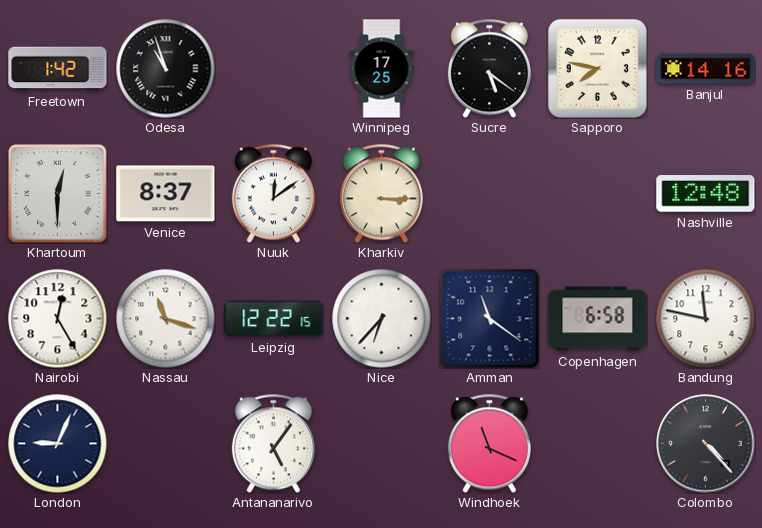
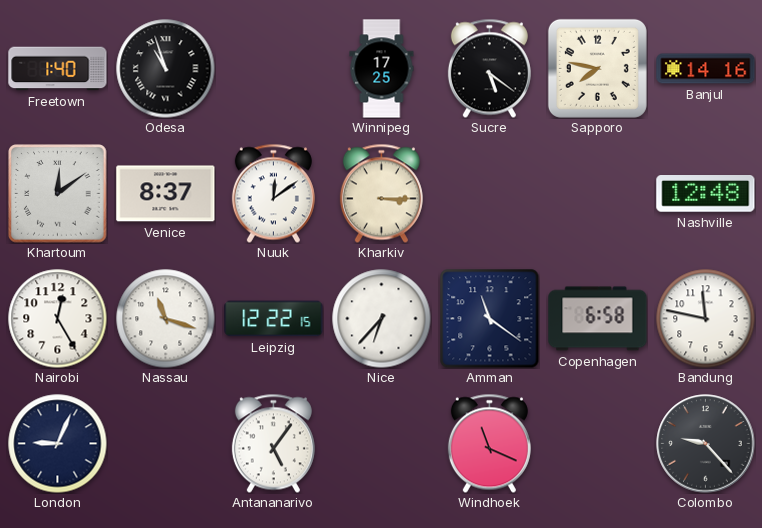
Freetown: 1:42 -> 1:40
Khartoum: 12:30 -> 12:09
Colombo: 4:23 -> 9:23
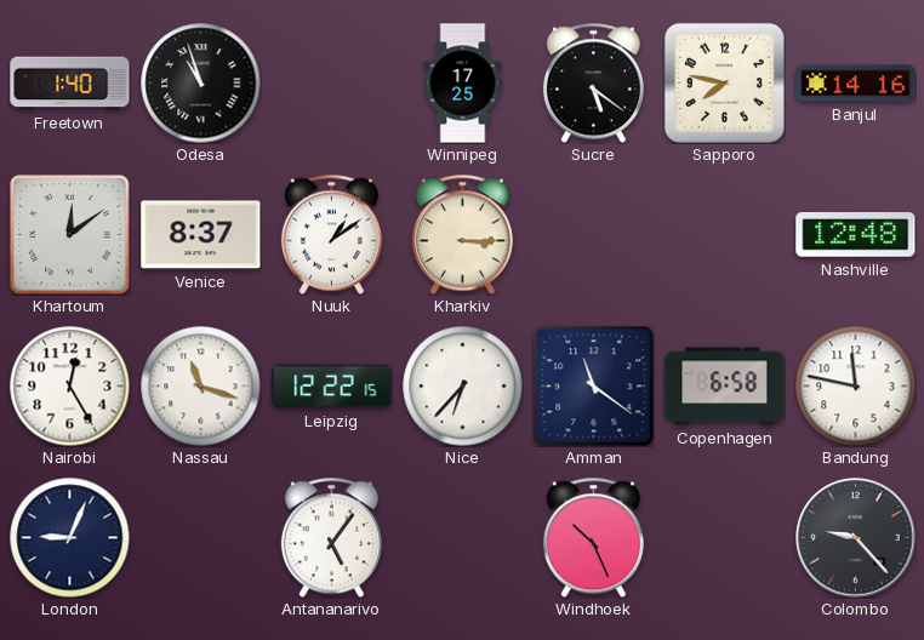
Nuuk: 12:09 -> 1:09
Windhoek: 11:19 -> 10:26
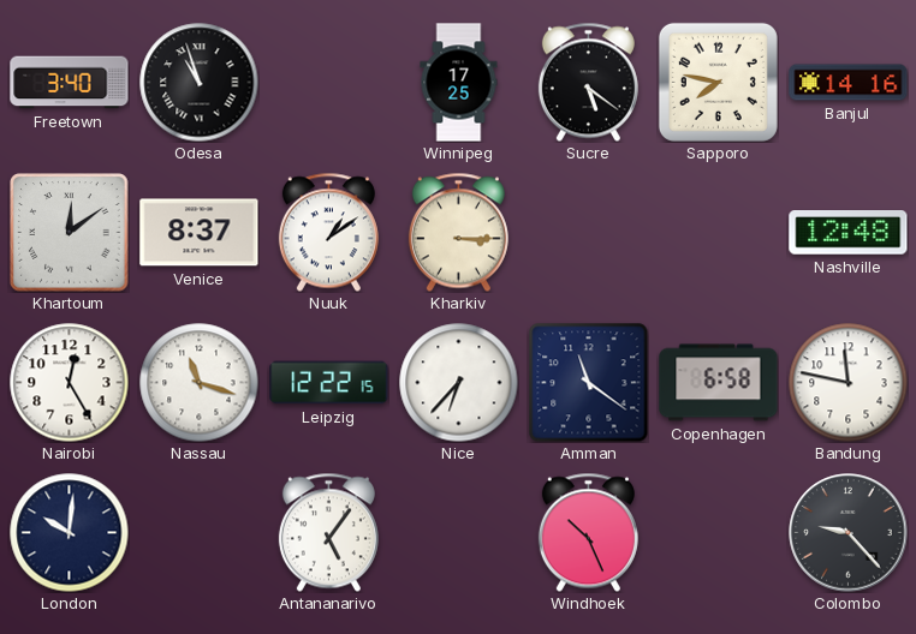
Freetown: 1:40 -> 3:40
London: 9:04 -> 10:01
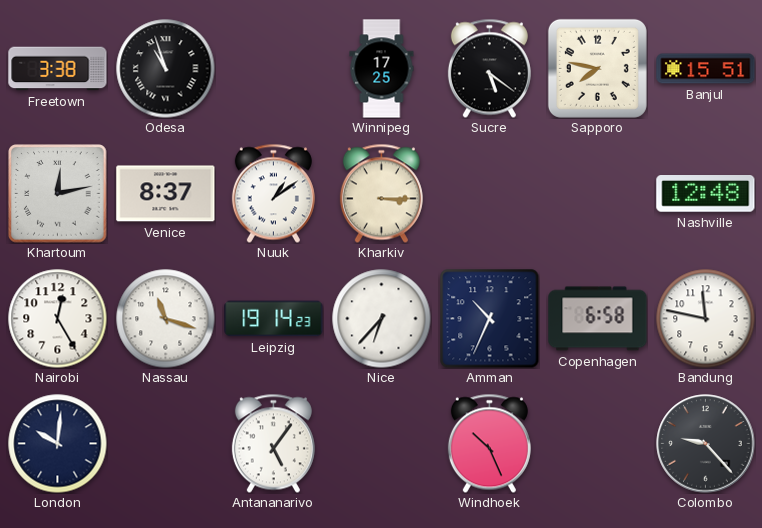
Freetown: 3:40 -> 3:38
Banjul: 14:16 -> 15:51
Khartoum: 12:09 -> 12:13
Leipzig: 12:22 -> 19:14
Amman: 11:21 -> 10:34
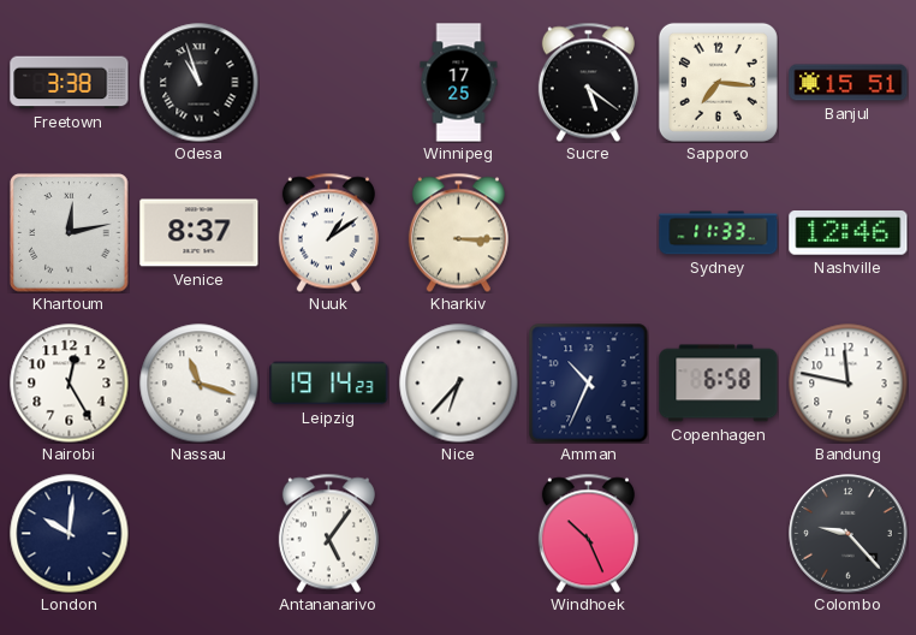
Sapporo: 7:47 -> 7:16
Sydney: none -> 11:33
Nashville: 12:48 -> 12:46
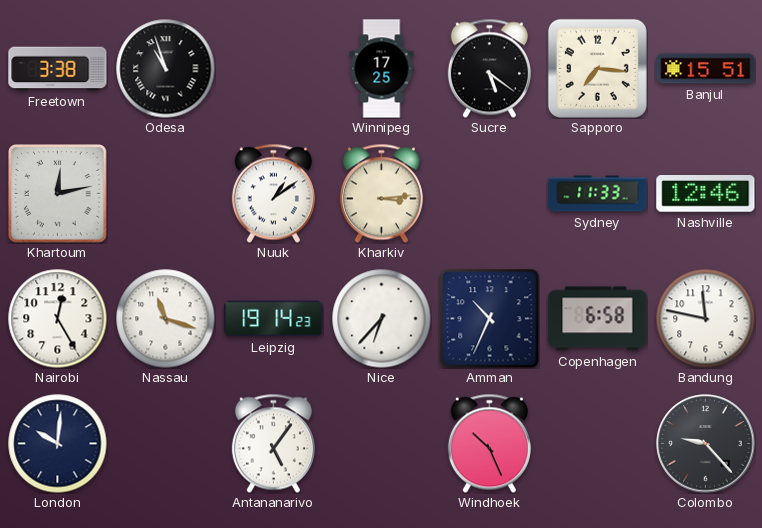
Venice: 8:37 -> none
Kharkiv: 3:15 -> 3:14
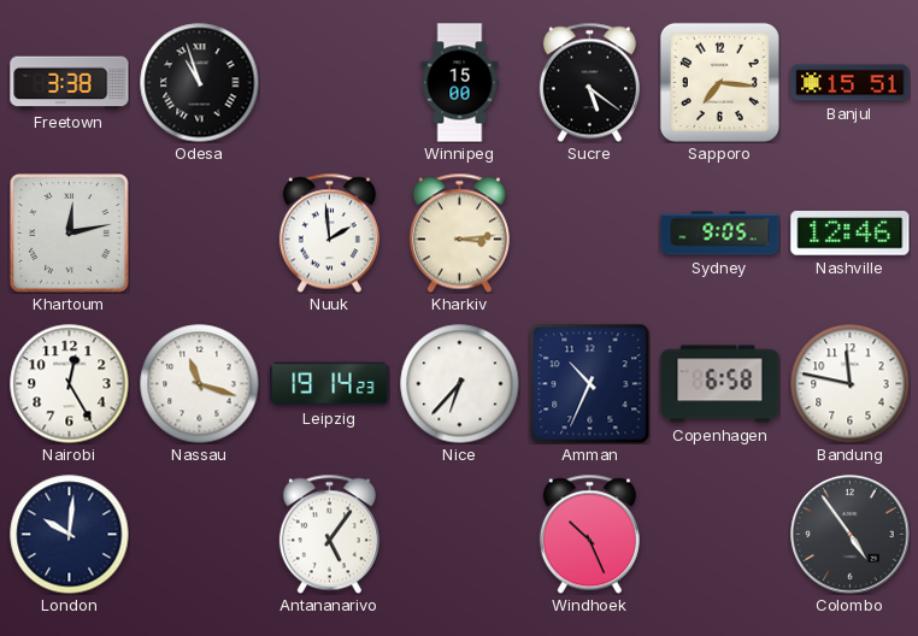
Winnipeg: 17:25 -> 15:00
Nuuk: 1:09 -> 1:59
Sydney: 11:33 -> 9:05
Colombo: 9:23 -> 4:54
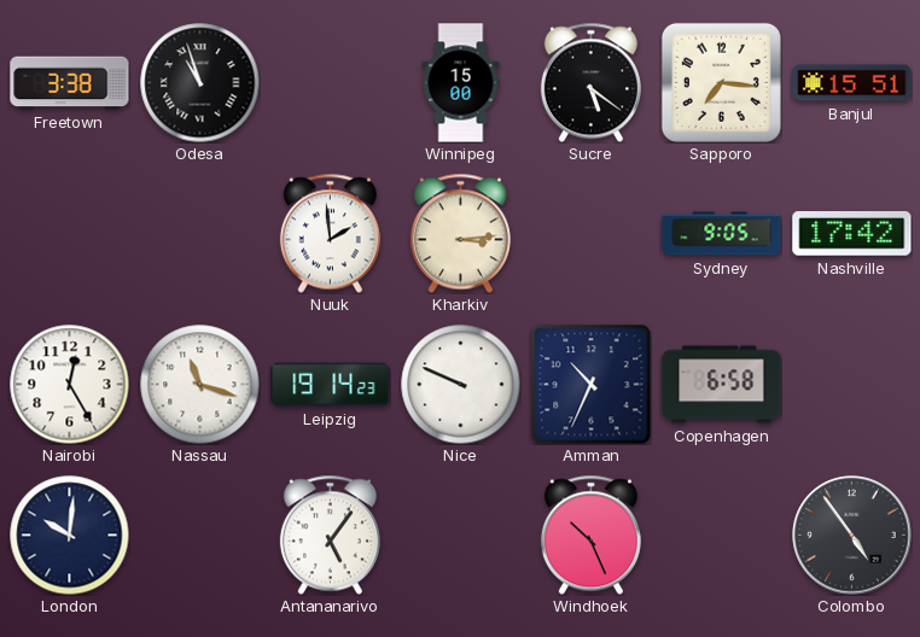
Khartoum: 12:13 -> none
Nashville: 12:46 -> 17:42
Nice: 6:37 -> 9:49
Bandung: 11:47 -> none
